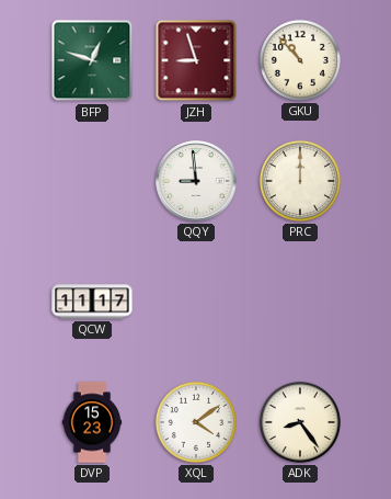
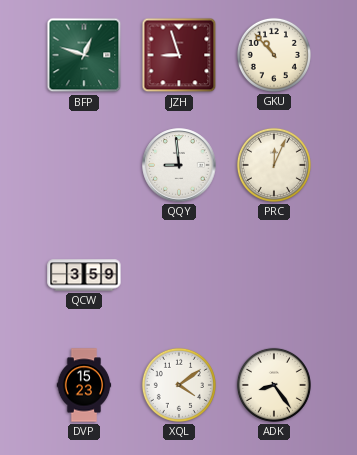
PRC: 12:00 -> 12:04
QCW: 11:17 -> 3:59
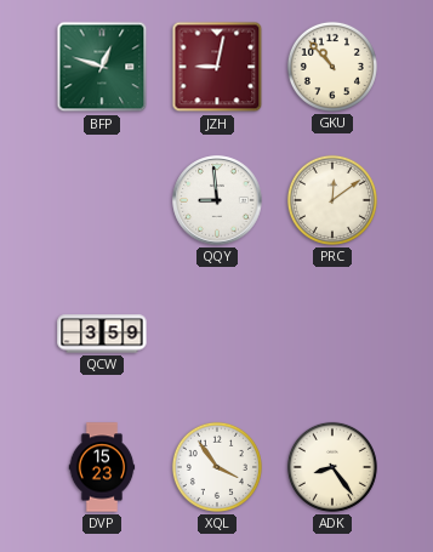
JZH: 8:57 -> 9:02
PRC: 12:04 -> 12:09
XQL: 4:09 -> 3:54
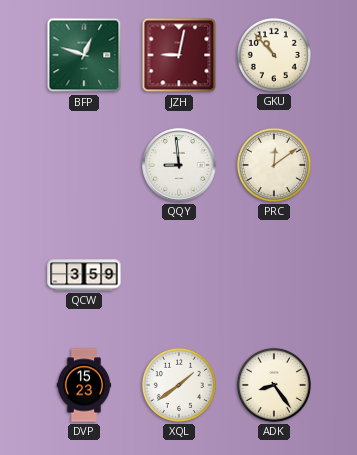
XQL: 3:54 -> 1:39
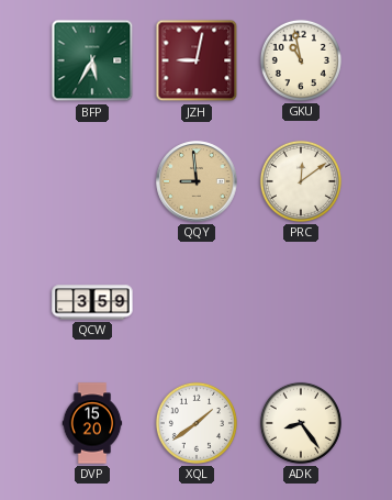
BFP: 12:48 -> 5:35
GKU: 10:53 -> 10:58
QQY dial: white -> champagne
DVP: 15:23 -> 15:20
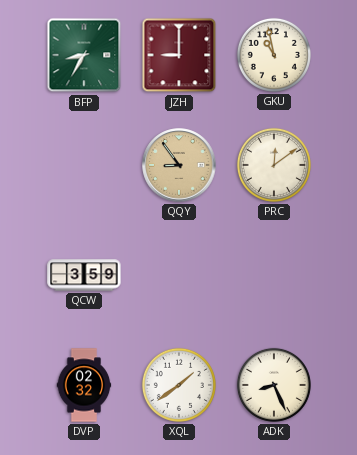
BFP: 5:35 -> 8:35
JZH: 9:02 -> 9:00
QQY: 8:59 -> 8:54
DVP: 15:20 -> 02:32
ADK: 8:24 -> 8:26
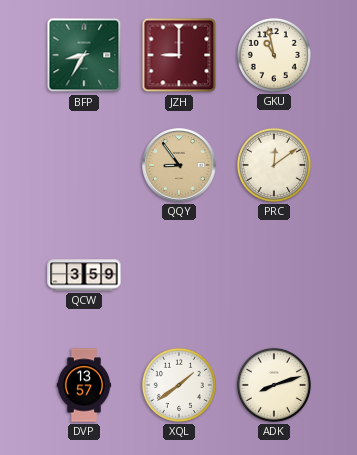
DVP: 02:32 -> 13:57
ADK: 8:26 -> 8:12
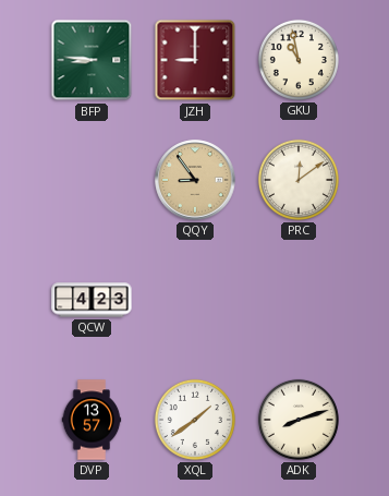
BFP: 8:35 -> 8:46
QCW: 3:59 -> 4:23
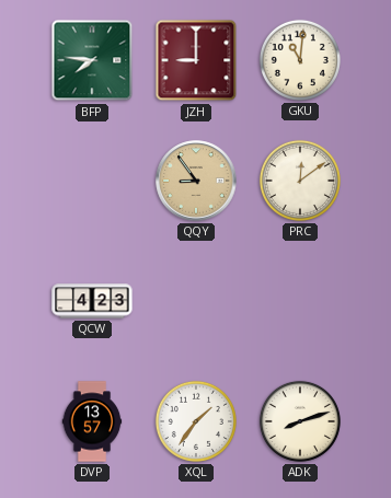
BFP: 8:46 -> 7:46
GKU: 10:58 -> 11:01
XQL: 1:39 -> 1:36
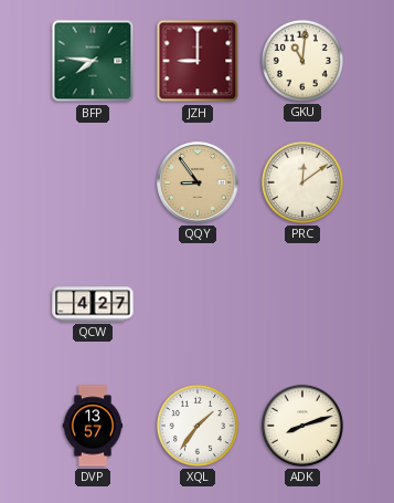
QCW: 4:23 -> 4:27
